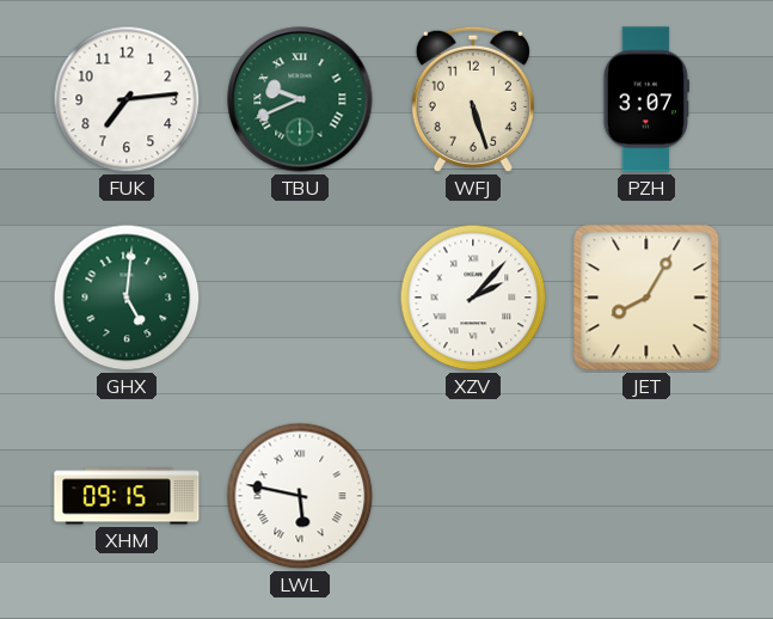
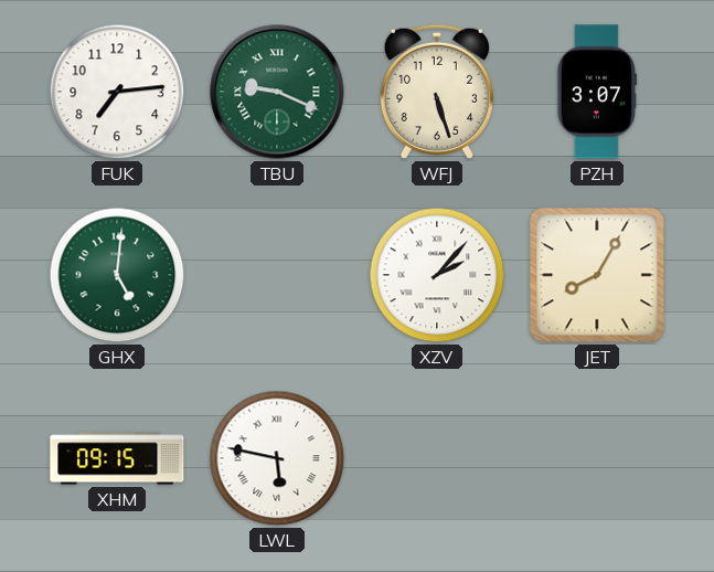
TBU: 9:41 -> 9:19
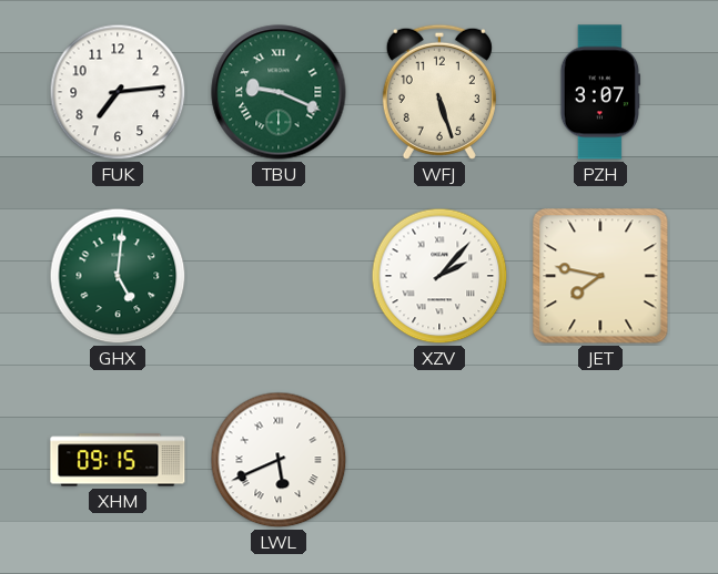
JET: 8:05 -> 7:47
LWL: 5:47 -> 5:41
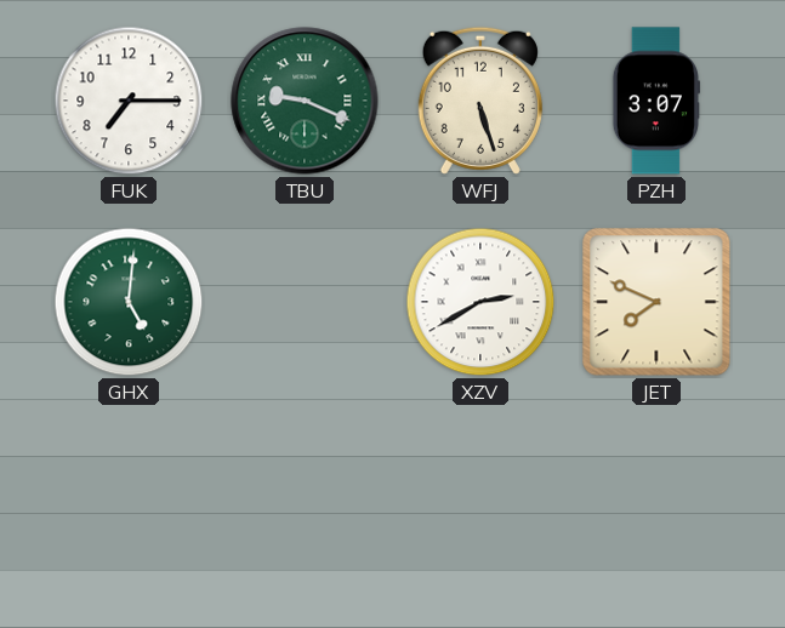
FUK: 7:14 -> 7:15
XZV: 2:07 -> 2:40
JET: 7:47 -> 7:49
XHM: 09:15 -> none
LWL: 5:41 -> none
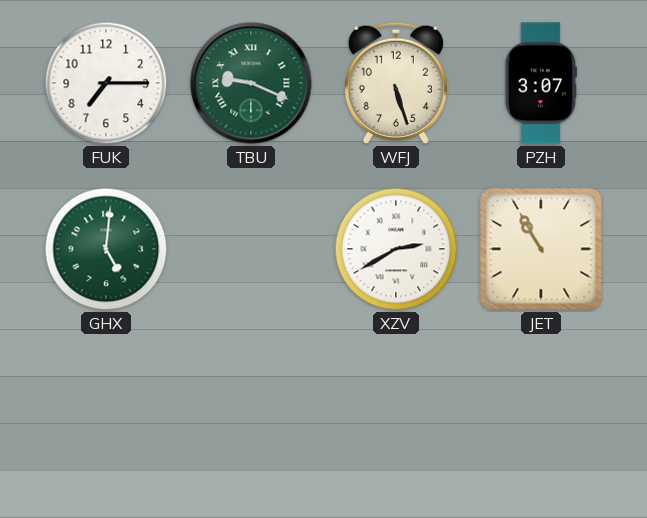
JET: 7:49 -> 10:55
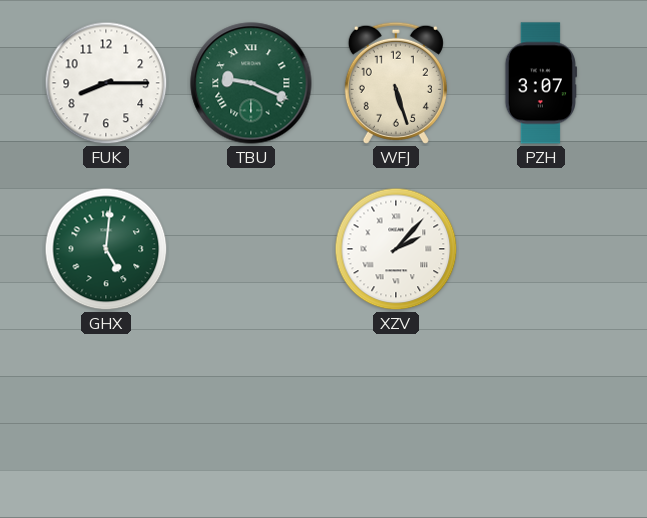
FUK: 7:15 -> 8:15
XZV: 2:40 -> 2:07
JET: 10:55 -> none
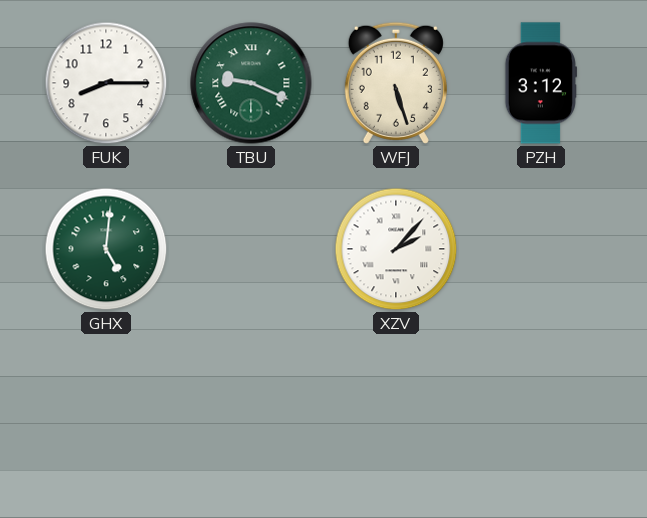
PZH: 3:07 -> 3:12
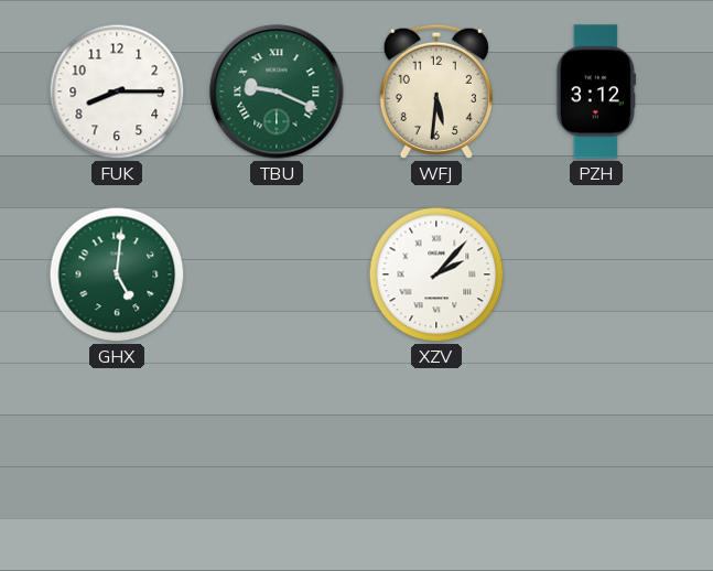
WFJ: 5:27 -> 5:31
